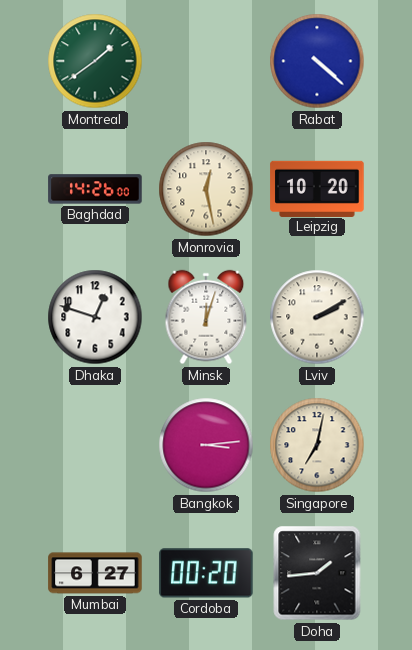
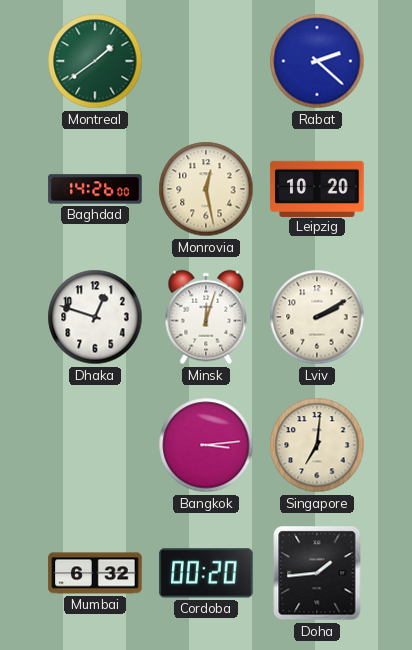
Rabat: 4:22 -> 2:22
Singapore: 7:02 -> 7:01
Mumbai: 6:27 -> 6:32
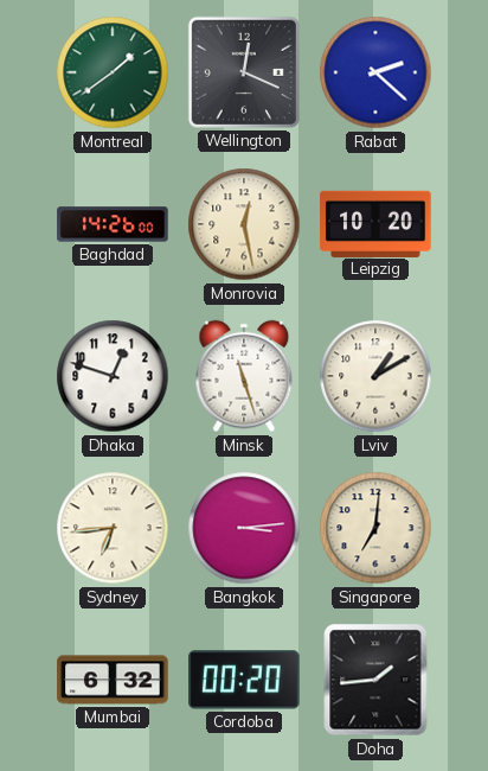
Wellington: none -> 12:19
Minsk: 12:03 -> 11:27
Lviv: 2:10 -> 1:10
Sydney: none -> 6:44
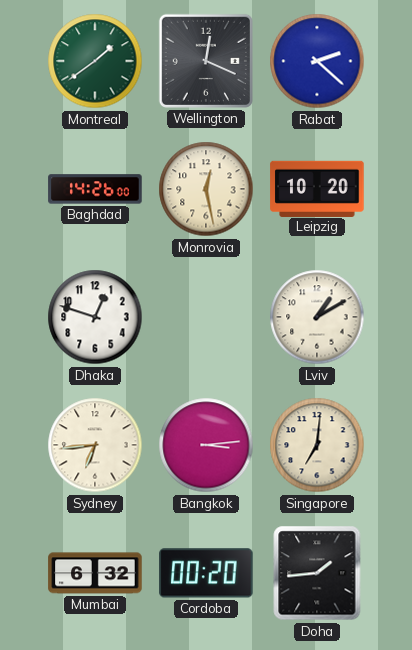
Minsk: 11:27 -> none
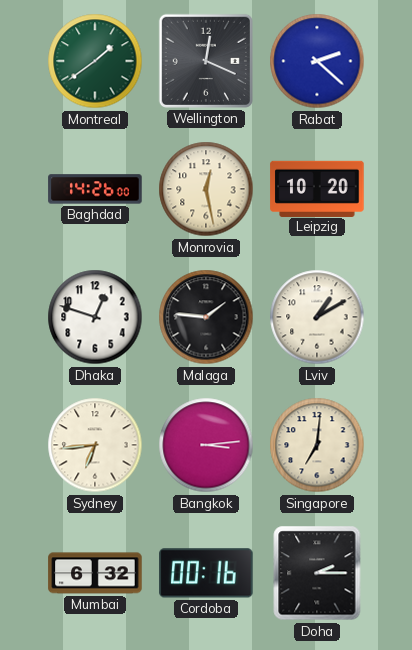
Malaga: none -> 1:46
Cordoba: 00:20 -> 00:16
Doha: 1:44 -> 2:15
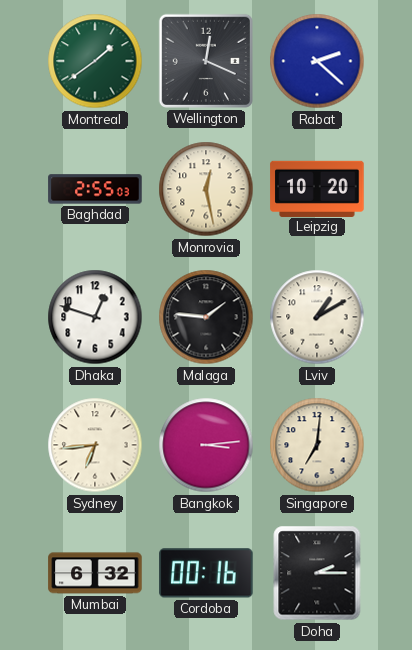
Baghdad: 14:26 -> 2:55
